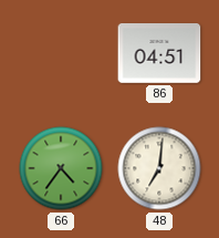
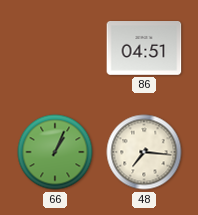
66: 4:36 -> 1:04
48: 7:01 -> 7:16
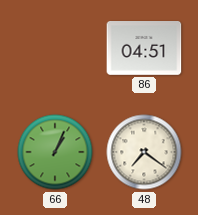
48: 7:16 -> 7:21
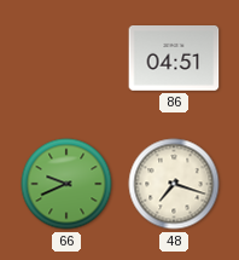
66: 1:04 -> 9:41
48: 7:21 -> 7:18
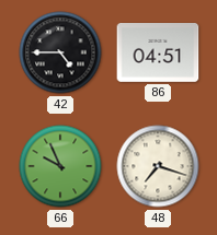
42: none -> 4:45
66: 9:41 -> 9:56
